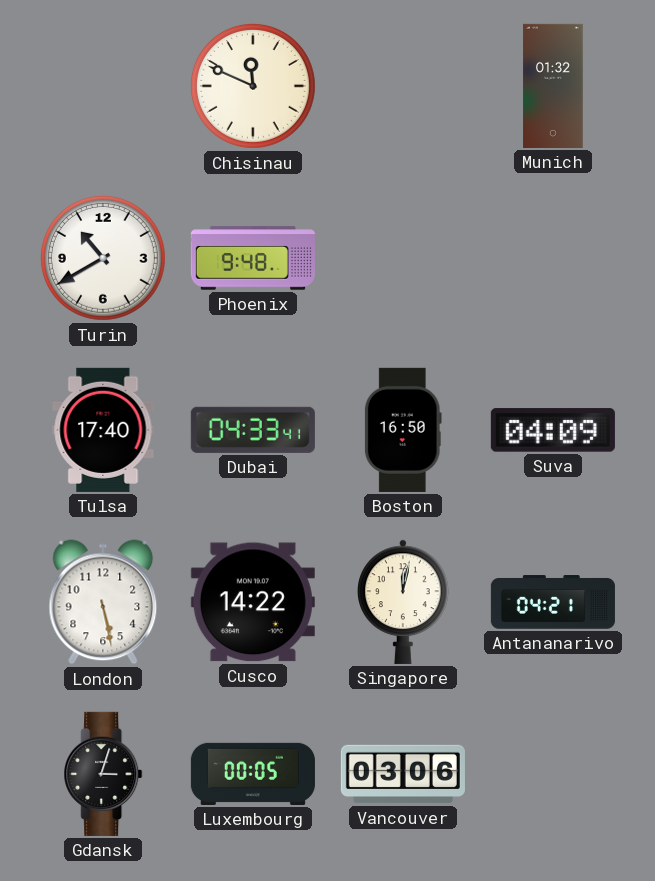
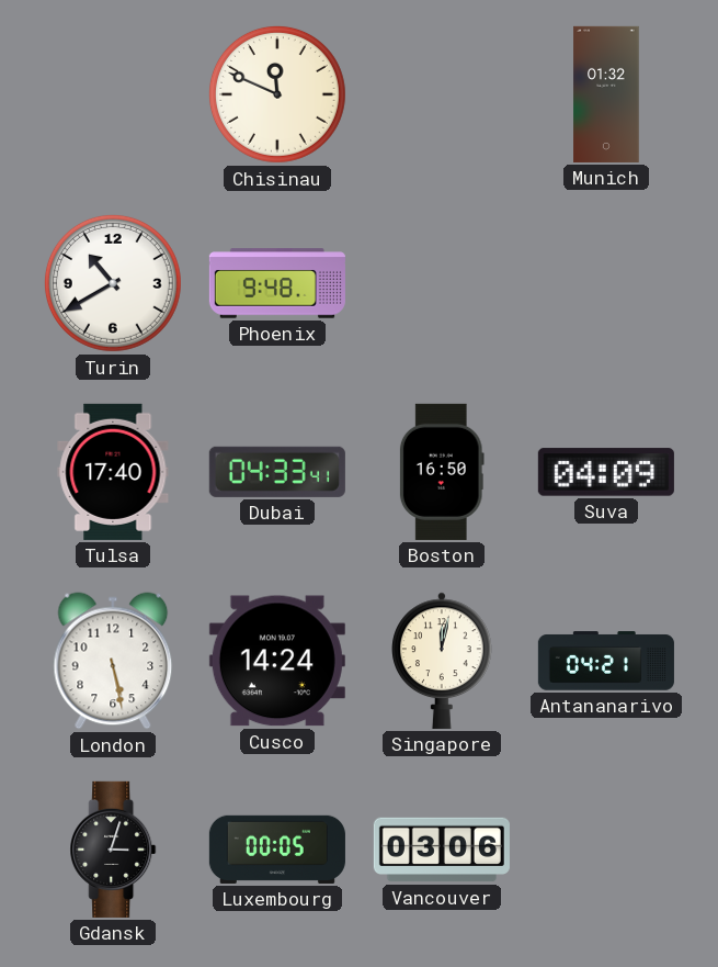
Cusco: 14:22 -> 14:24
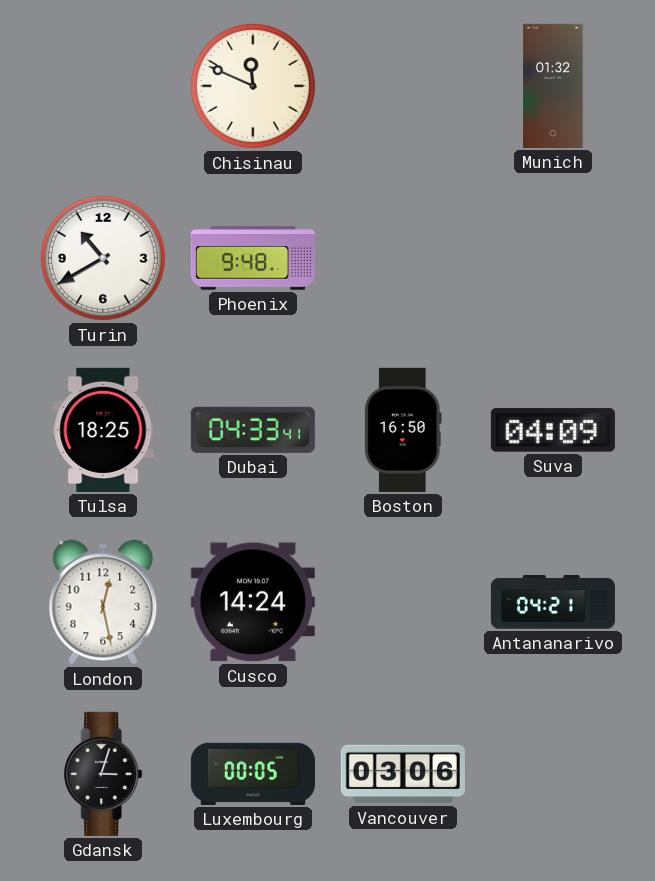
Tulsa: 17:40 -> 18:25
London: 5:28 -> 12:28
Singapore: 12:02 -> none
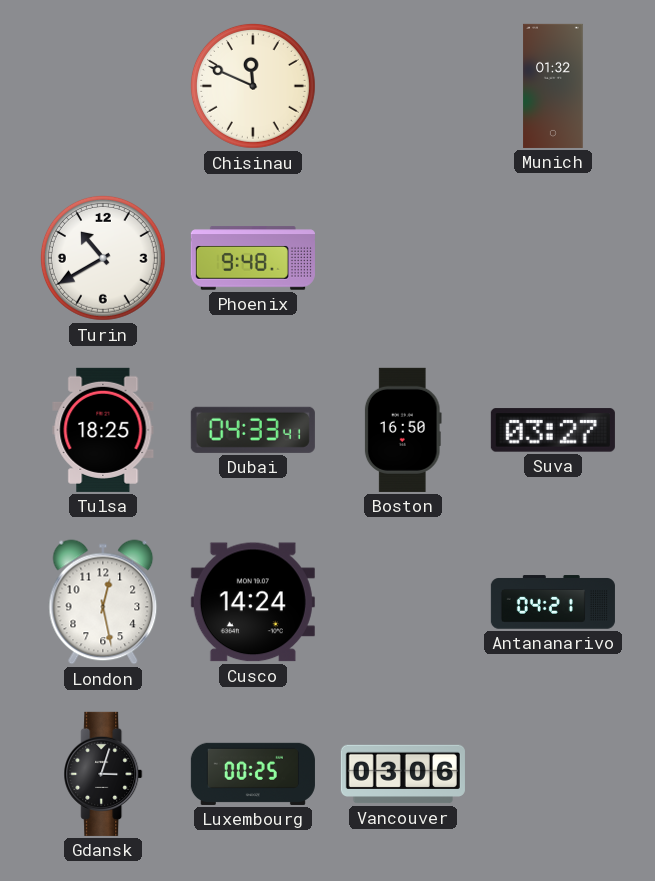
Suva: 04:09 -> 03:27
Luxembourg: 00:05 -> 00:25
